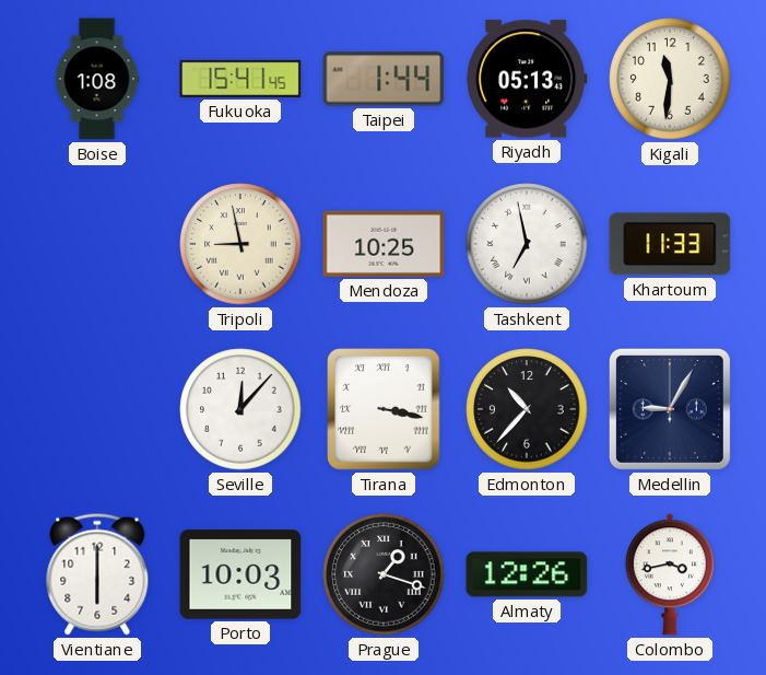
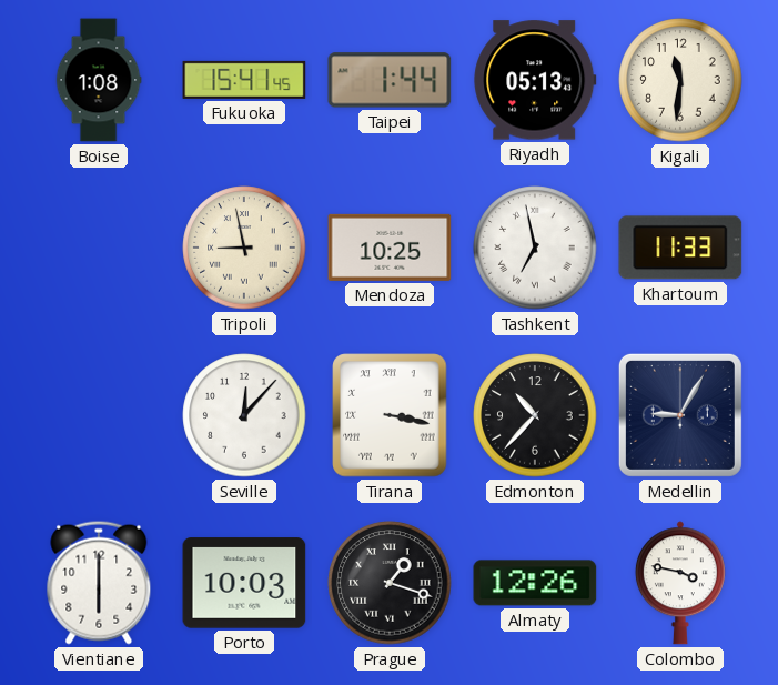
Colombo: 3:43 -> 3:47
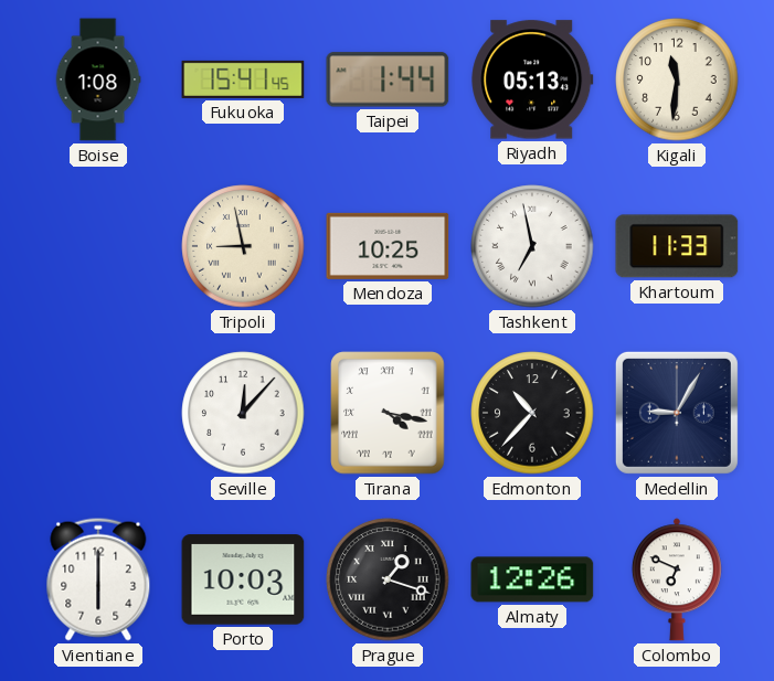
Tirana: 3:17 -> 4:17
Colombo: 3:47 -> 6:49
